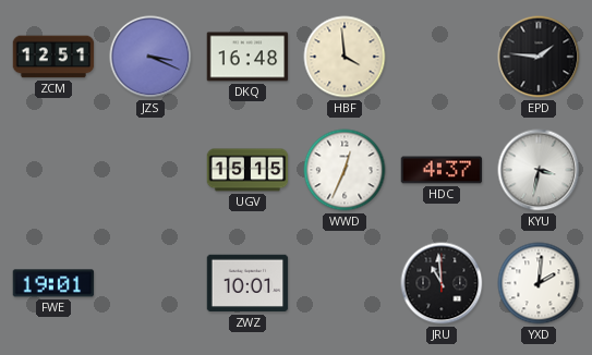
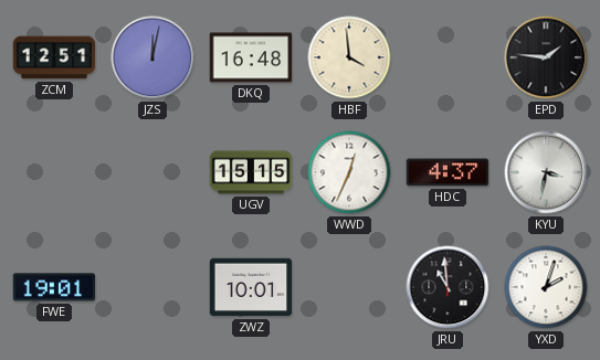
JZS: 3:19 -> 12:02
YXD: 2:01 -> 2:03
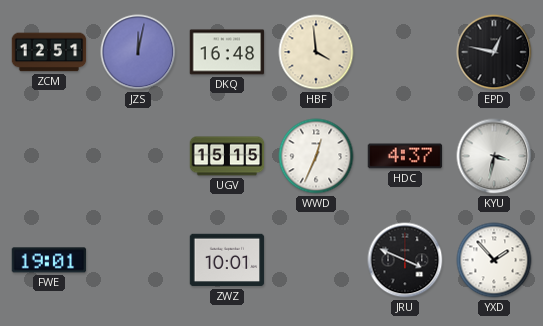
EPD: 1:46 -> 12:47
JRU: 10:59 -> 3:49
YXD: 2:03 -> 1:53
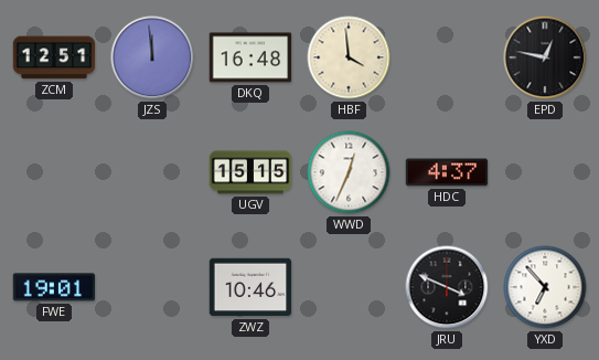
JZS: 12:02 -> 11:59
KYU: 3:32 -> none
ZWZ: 10:01 -> 10:46
YXD: 1:53 -> 6:53
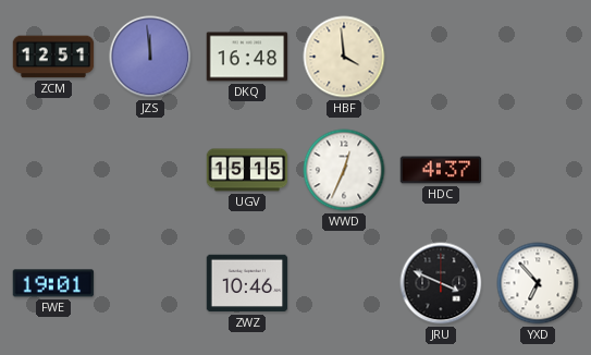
EPD: 12:47 -> none
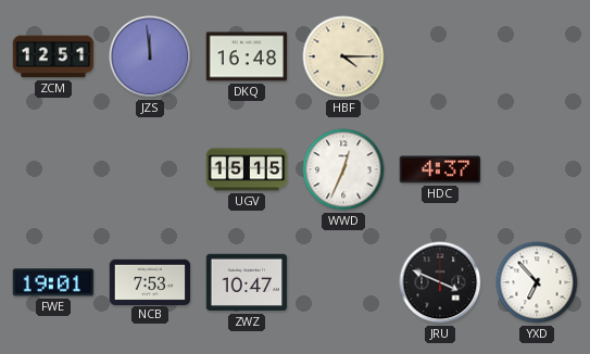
HBF: 3:59 -> 4:15
NCB: none -> 7:53
ZWZ: 10:46 -> 10:47
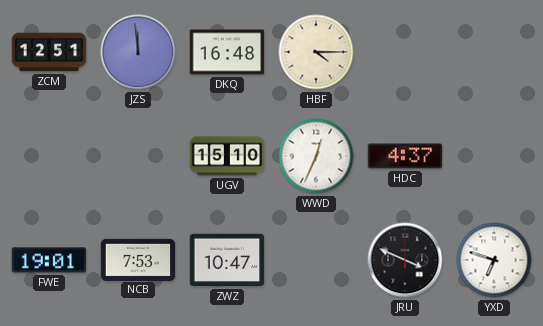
UGV: 15:15 -> 15:10
YXD: 6:53 -> 6:48
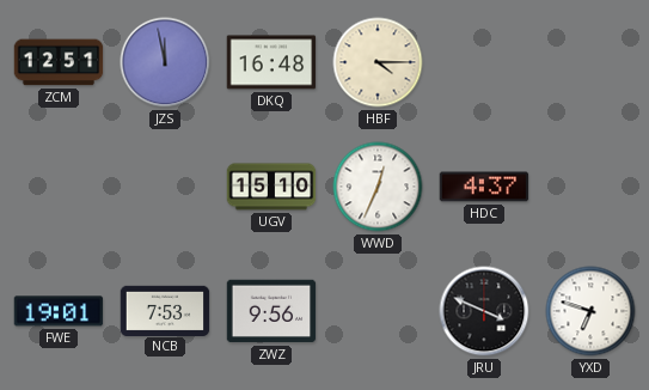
JZS: 11:59 -> 11:58
ZWZ: 10:47 -> 9:56
